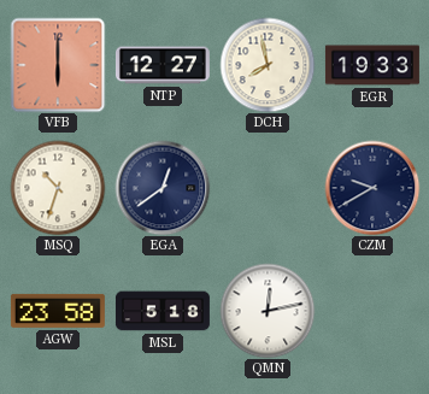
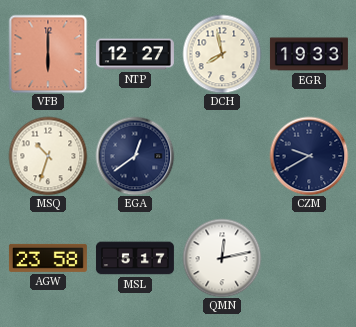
MSL: 5:18 -> 5:17
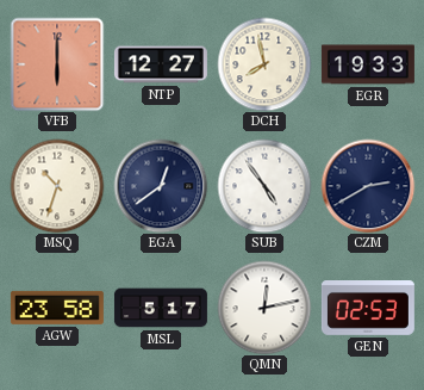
SUB: none -> 4:54
CZM: 9:40 -> 2:40
GEN: none -> 02:53
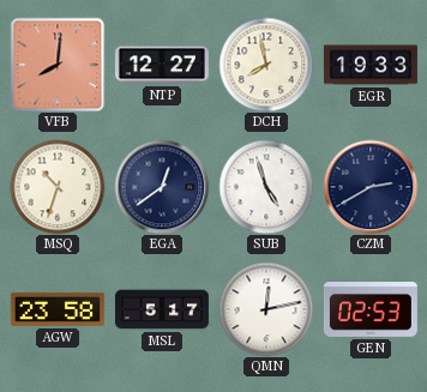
VFB: 6:00 -> 8:01
SUB: 4:54 -> 4:57
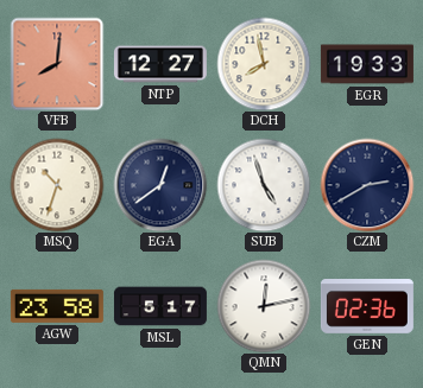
GEN: 02:53 -> 02:36
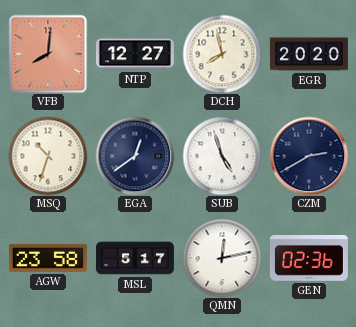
EGR: 19:33 -> 20:20
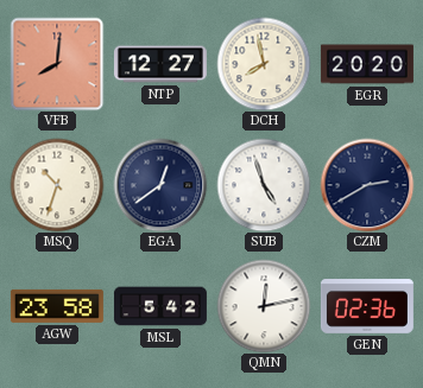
MSL: 5:17 -> 5:42
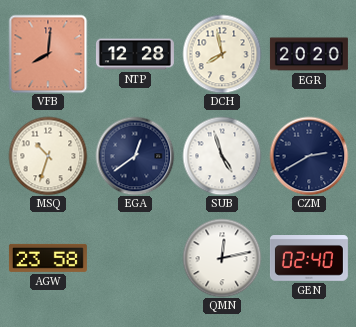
NTP: 12:27 -> 12:28
MSL: 5:42 -> none
GEN: 02:36 -> 02:40
